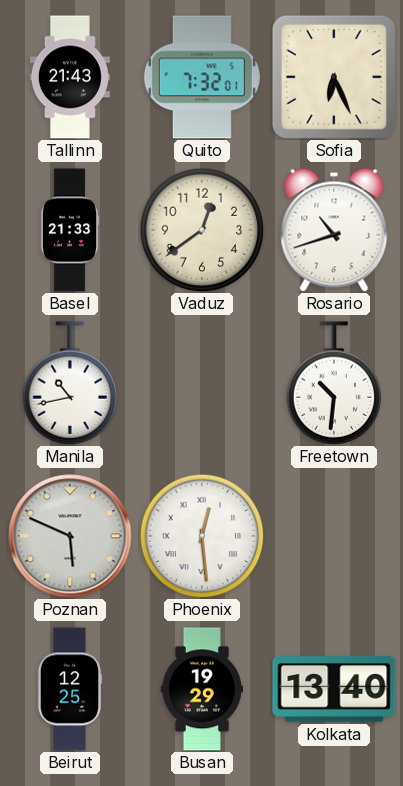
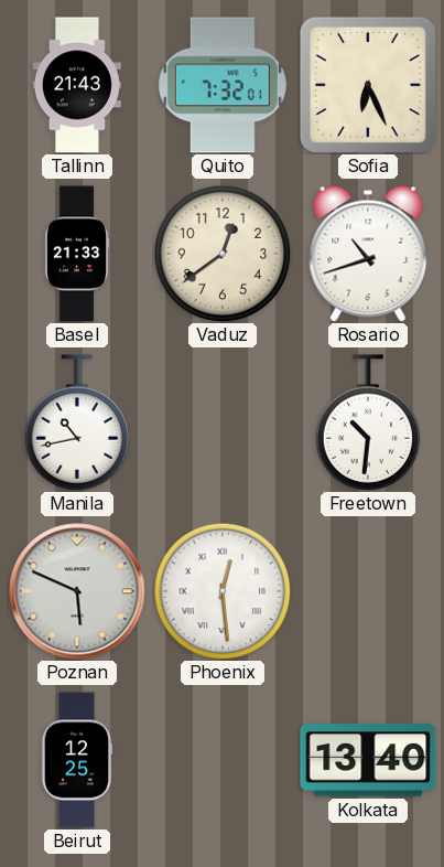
Busan: 19:29 -> none
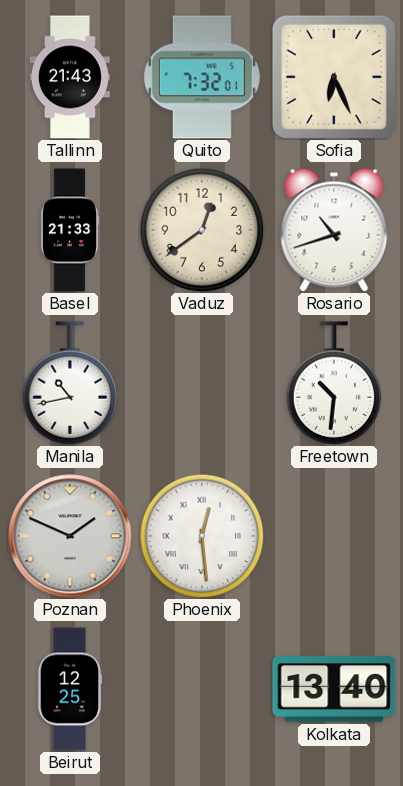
Poznan: 5:49 -> 1:49
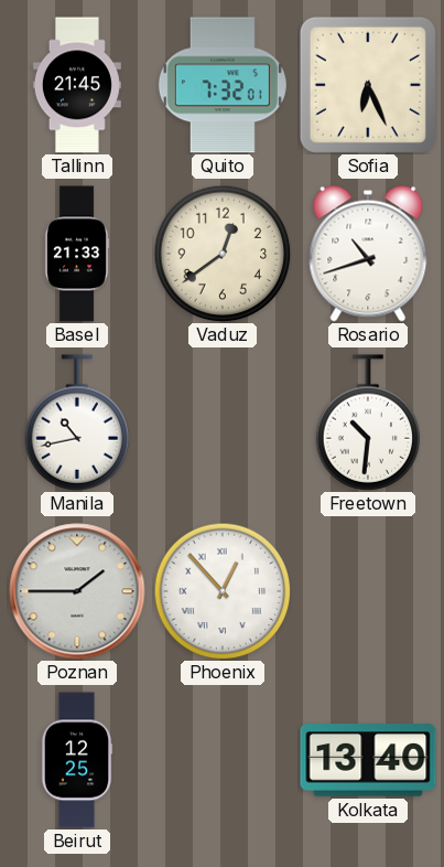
Tallinn: 21:43 -> 21:45
Poznan: 1:49 -> 1:45
Phoenix: 12:29 -> 12:53
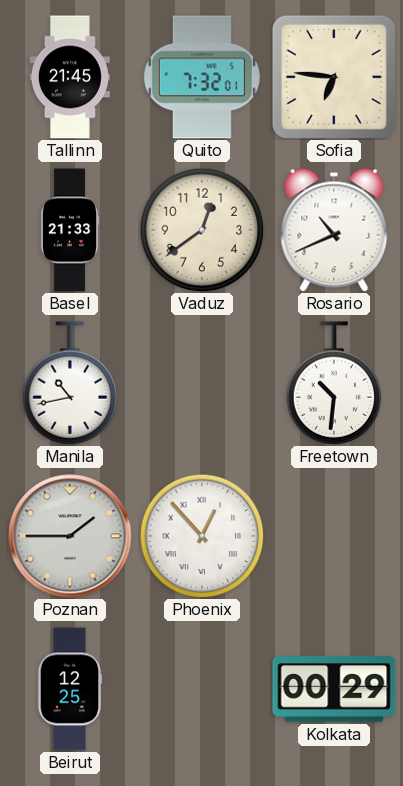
Sofia: 6:26 -> 6:46
Rosario: 10:42 -> 10:41
Kolkata: 13:40 -> 00:29
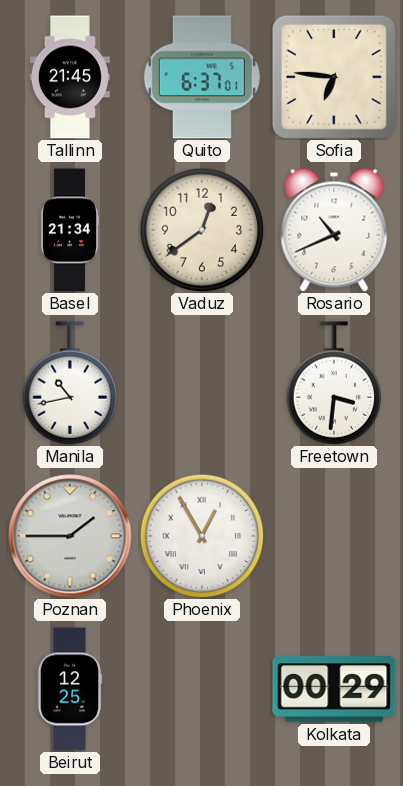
Quito: 7:32 -> 6:37
Basel: 21:33 -> 21:34
Freetown: 10:31 -> 3:31
Phoenix: 12:53 -> 12:55
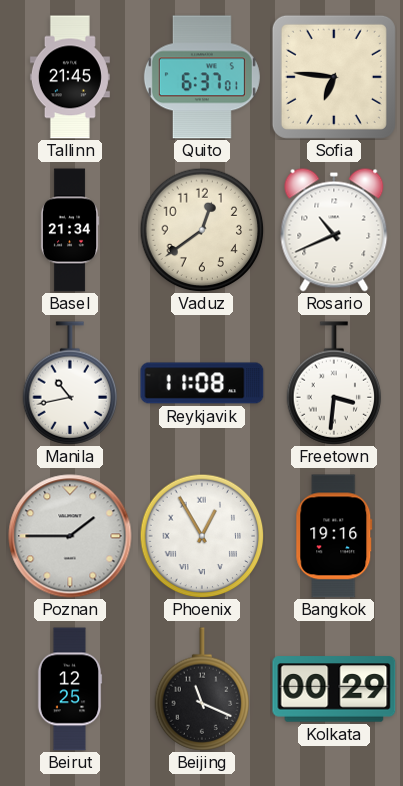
Reykjavik: none -> 11:08
Bangkok: none -> 19:16
Beijing: none -> 11:19
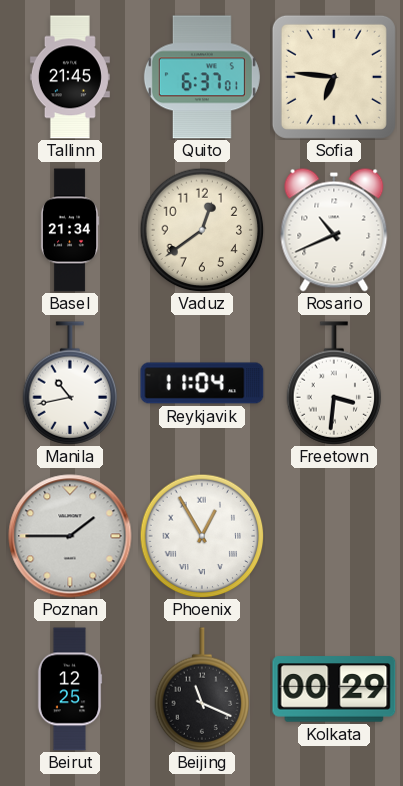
Reykjavik: 11:08 -> 11:04
Bangkok: 19:16 -> none
